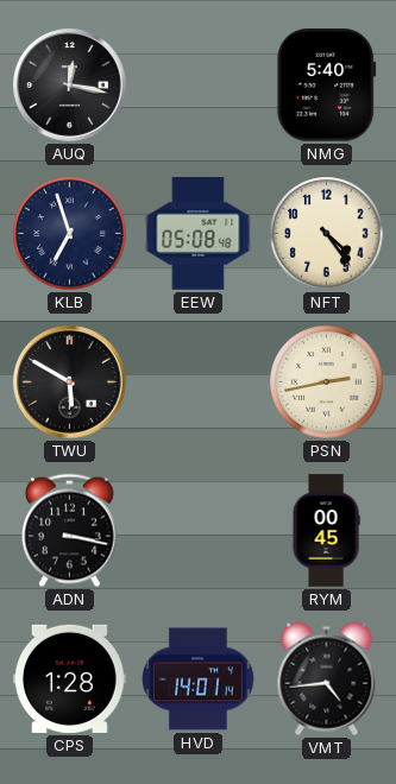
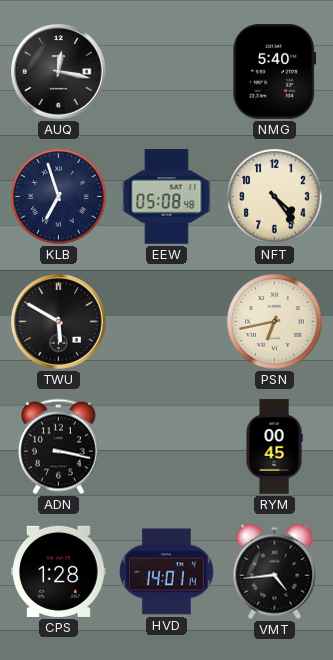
PSN: 2:43 -> 6:43
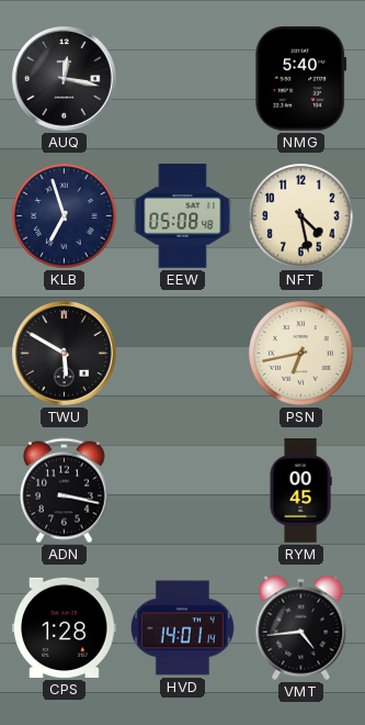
NFT: 4:24 -> 4:28
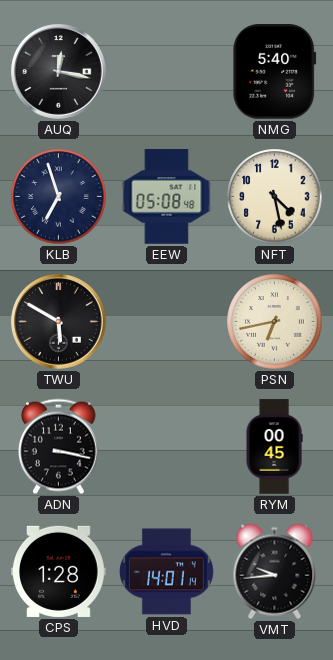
VMT: 4:44 -> 9:44
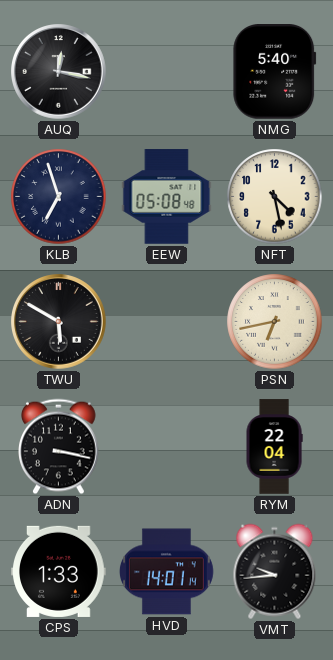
RYM: 00:45 -> 22:04
CPS: 1:28 -> 1:33
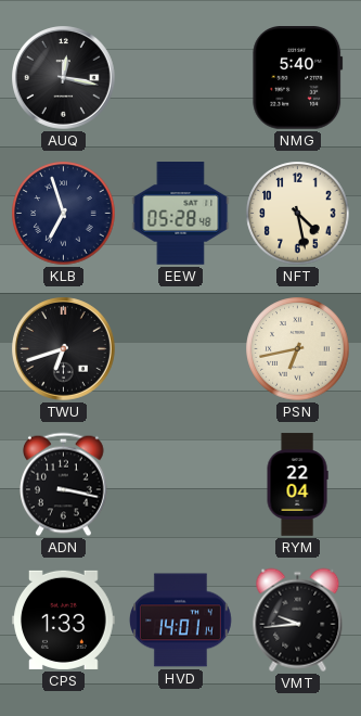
EEW: 05:08 -> 05:28
TWU: 5:50 -> 6:42
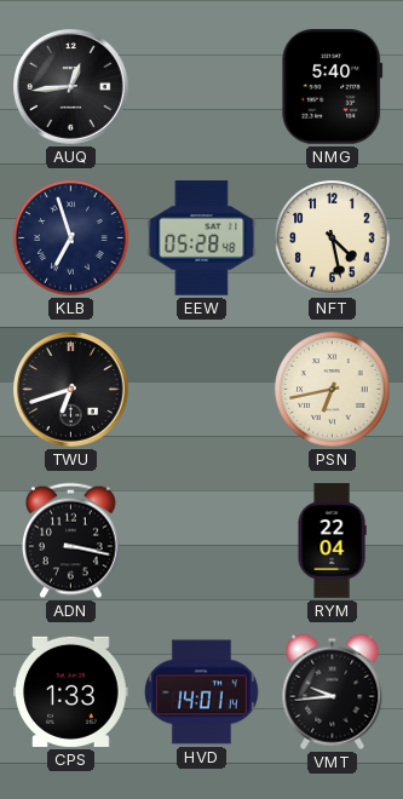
AUQ: 12:17 -> 12:44
